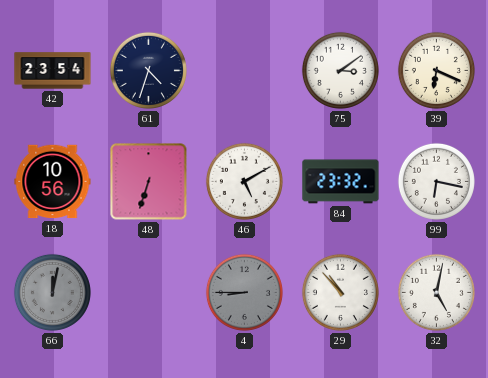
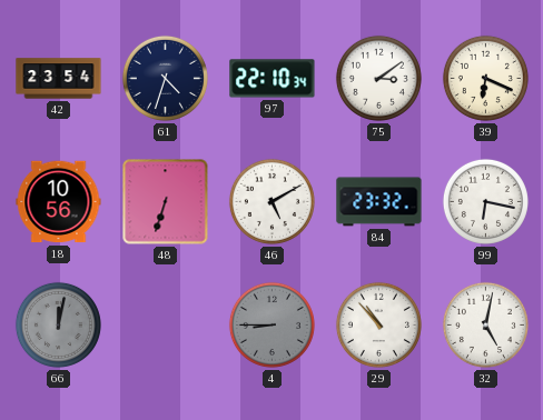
97: none -> 22:10
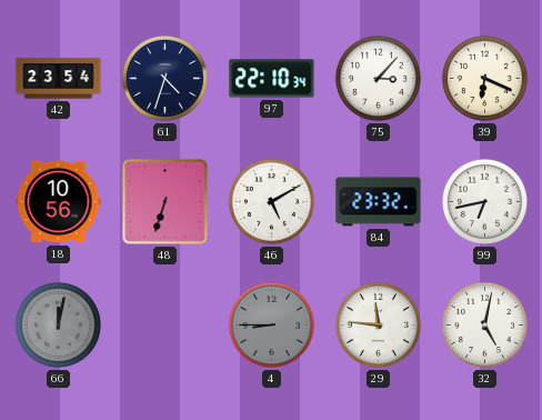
75: 3:09 -> 3:07
99: 6:17 -> 6:43
29: 10:53 -> 11:46
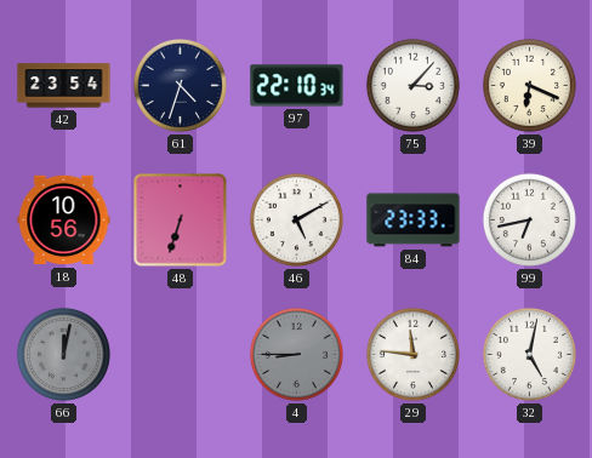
84: 23:32 -> 23:33
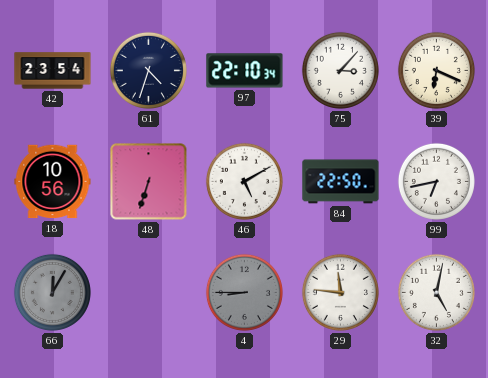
84: 23:33 -> 22:50
66: 12:02 -> 12:05
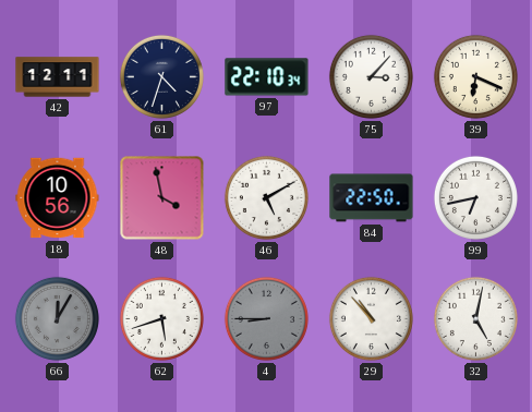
42: 23:54 -> 12:11
48: 6:33 -> 3:58
62: none -> 5:42
29: 11:46 -> 10:53
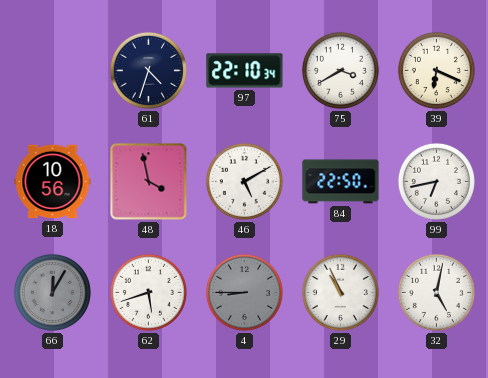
42: 12:11 -> none
75: 3:07 -> 3:40
29: 10:53 -> 10:56
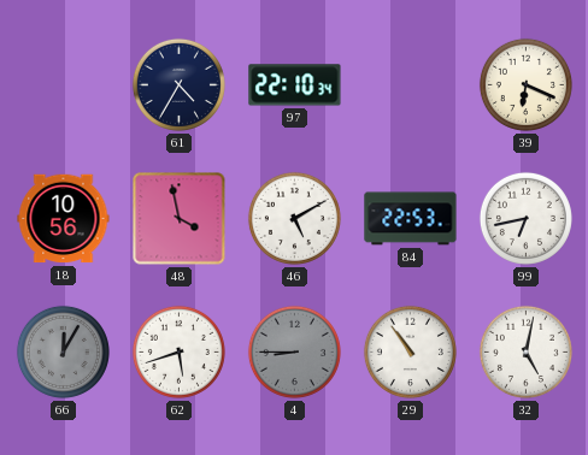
61: 4:33 -> 4:35
75: 3:40 -> none
84: 22:50 -> 22:53
29: 10:56 -> 10:54
